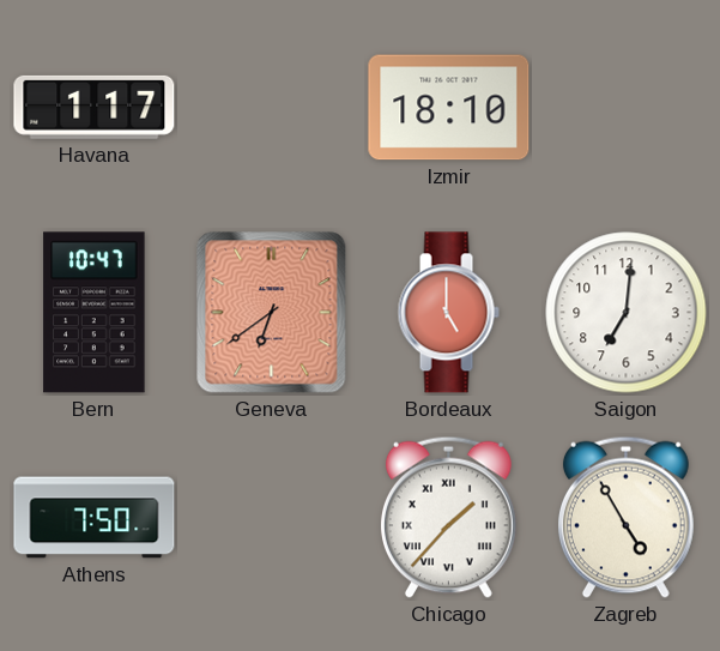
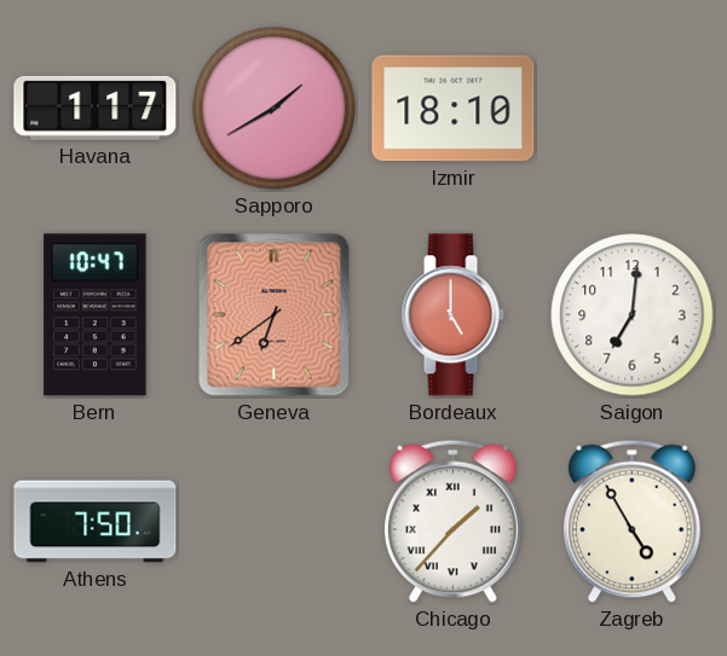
Sapporo: none -> 1:40
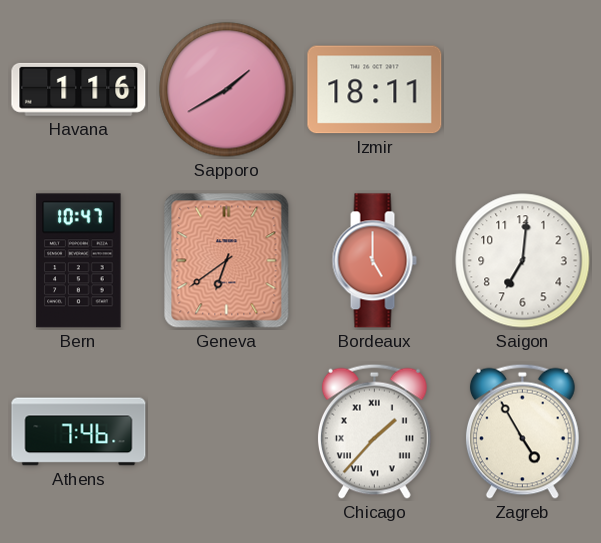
Havana: 1:17 -> 1:16
Izmir: 18:10 -> 18:11
Athens: 7:50 -> 7:46
